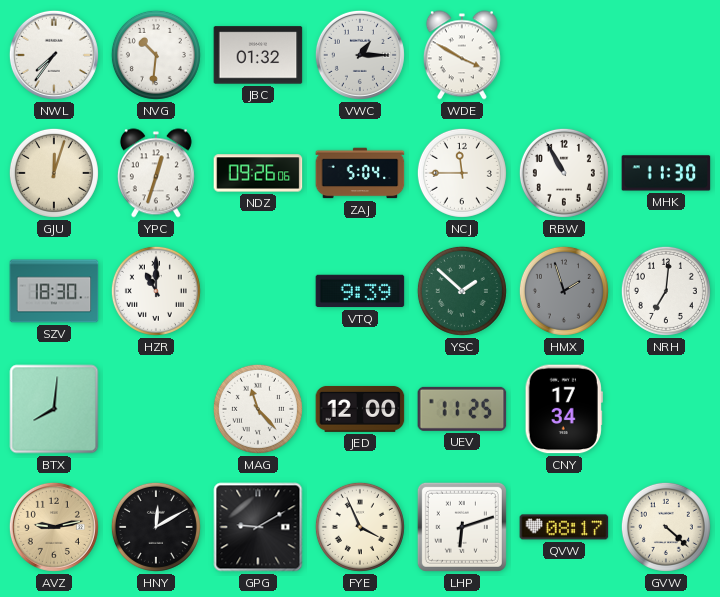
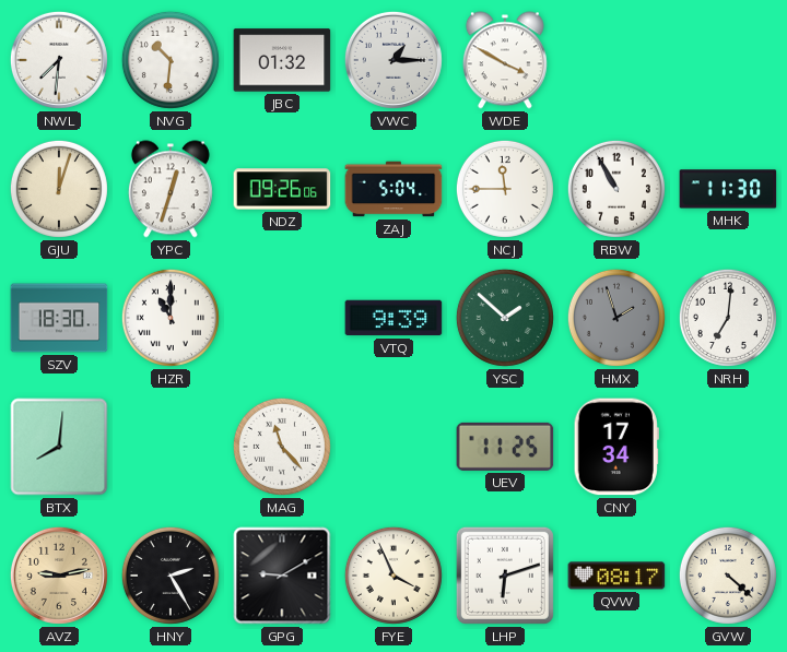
NWL: 7:36 -> 7:31
JED: 12:00 -> none
HNY: 12:10 -> 2:25
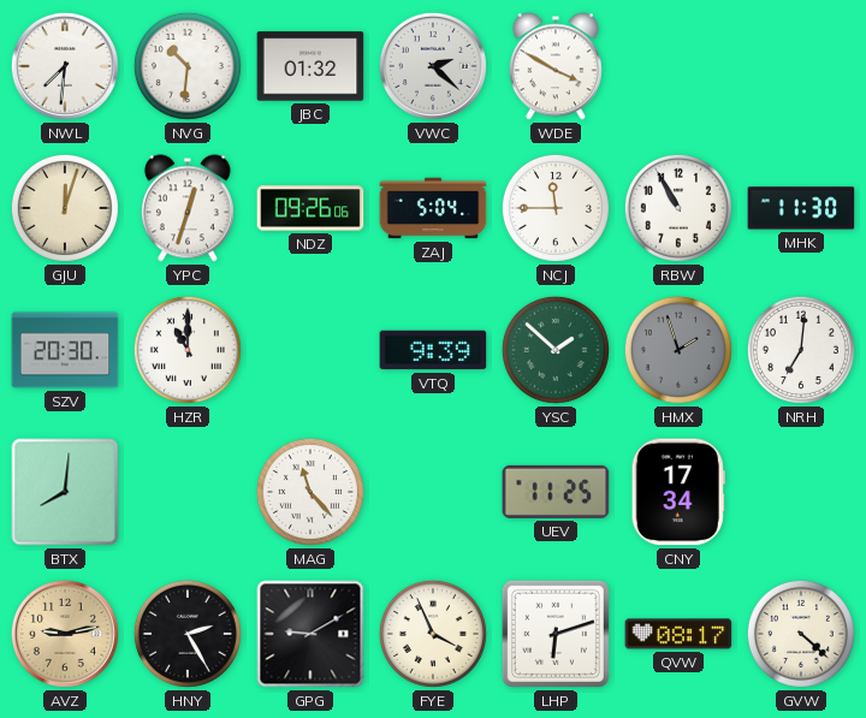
VWC: 1:15 -> 2:22
SZV: 18:30 -> 20:30
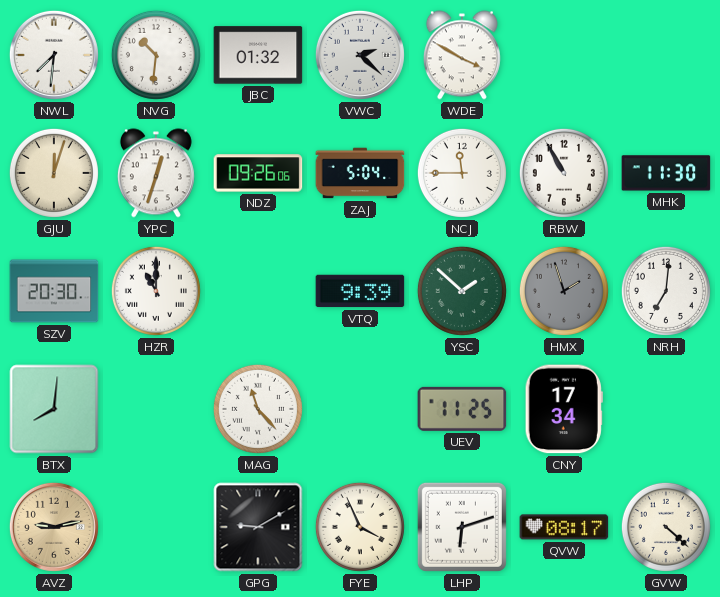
HNY: 2:25 -> none
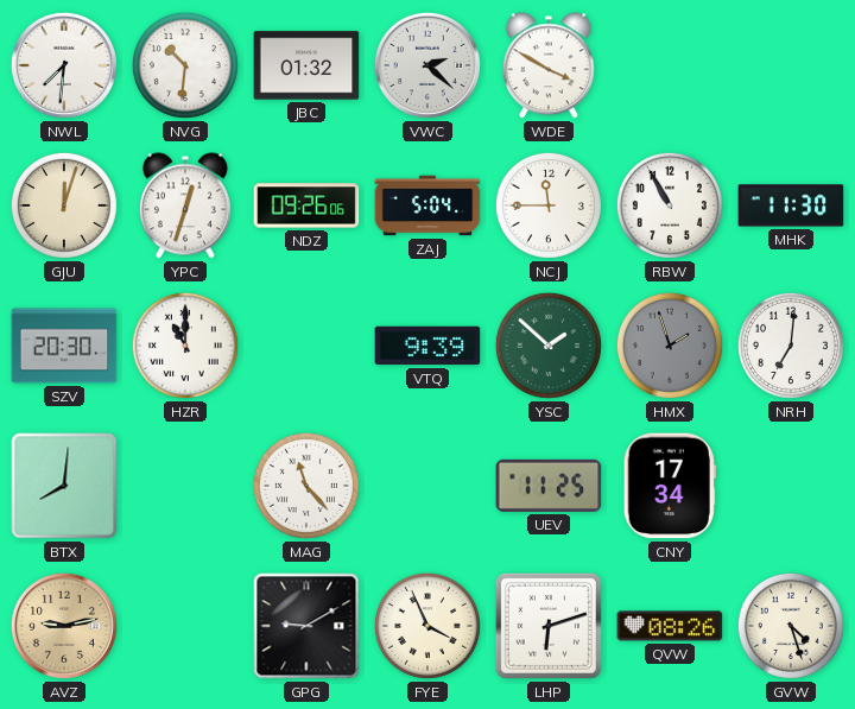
QVW: 08:17 -> 08:26
GVW: 4:22 -> 4:27
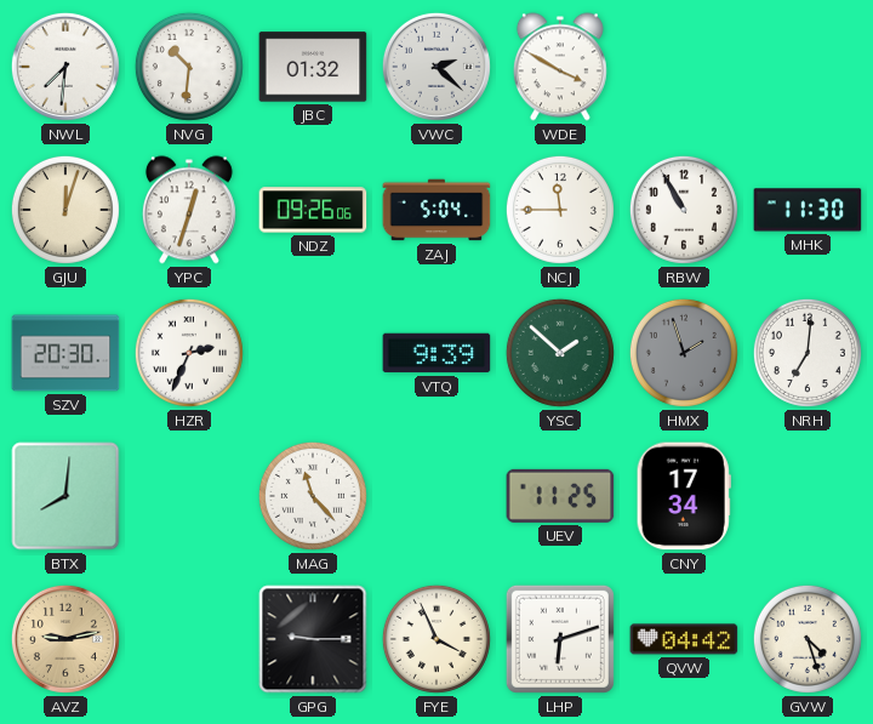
HZR: 11:00 -> 2:34
GPG: 9:10 -> 9:15
QVW: 08:26 -> 04:42
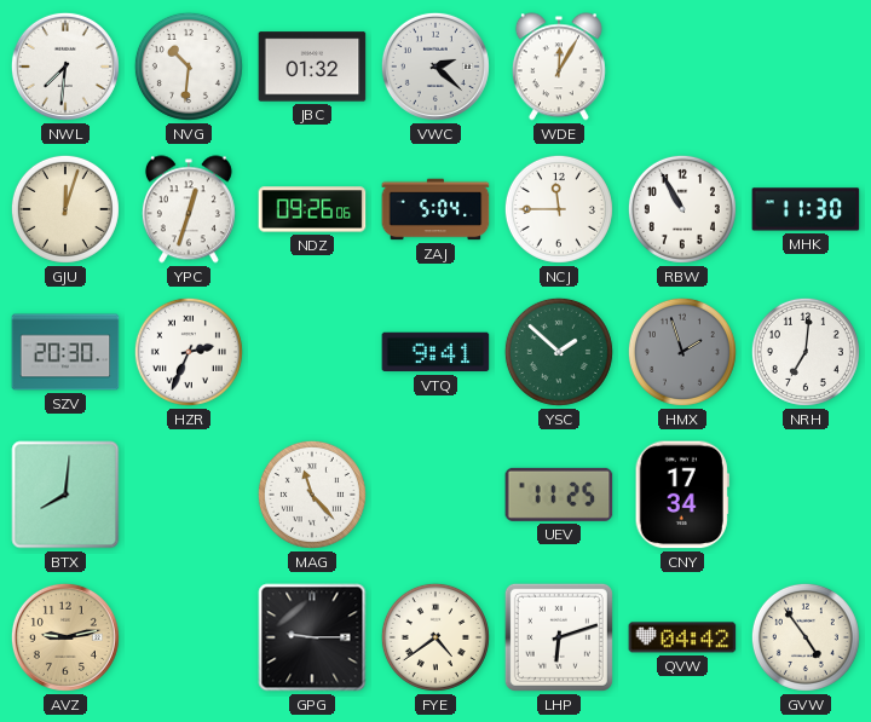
WDE: 3:50 -> 12:05
VTQ: 9:39 -> 9:41
FYE: 3:56 -> 4:39
GVW: 4:27 -> 4:54
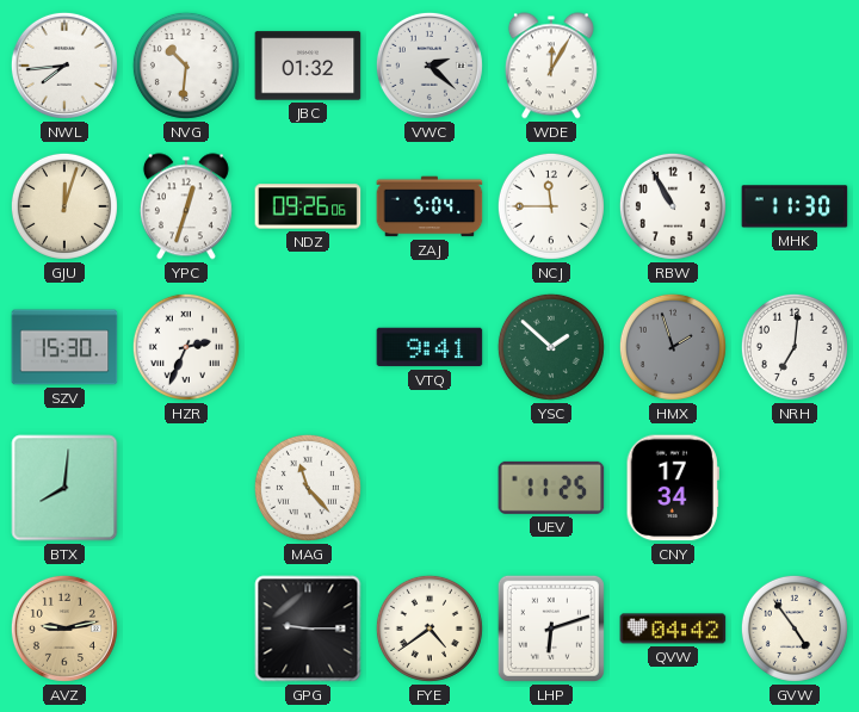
NWL: 7:31 -> 7:44
SZV: 20:30 -> 15:30
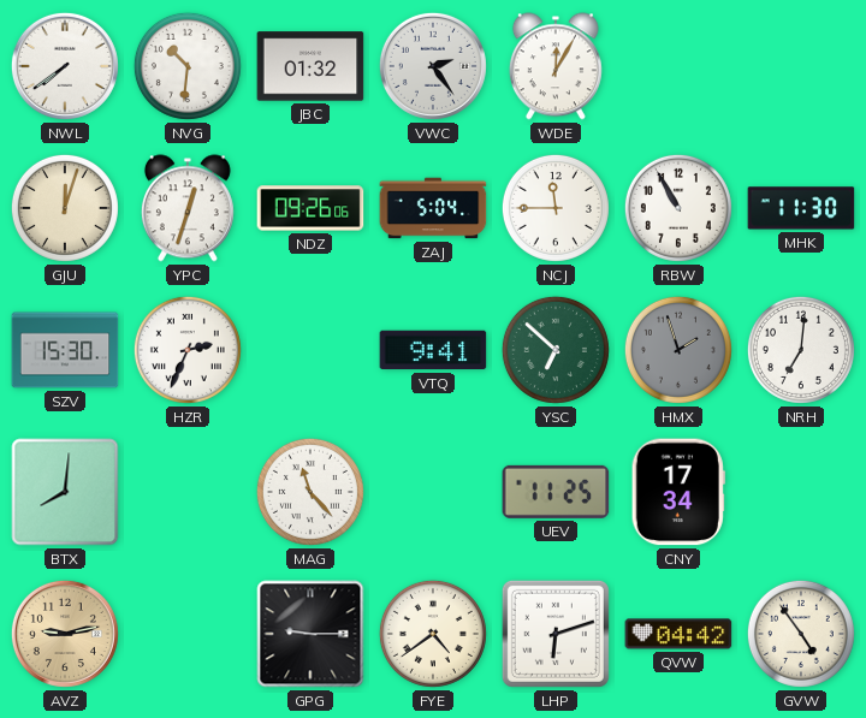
NWL: 7:44 -> 7:39
VWC: 2:22 -> 2:24
YSC: 1:52 -> 6:52
